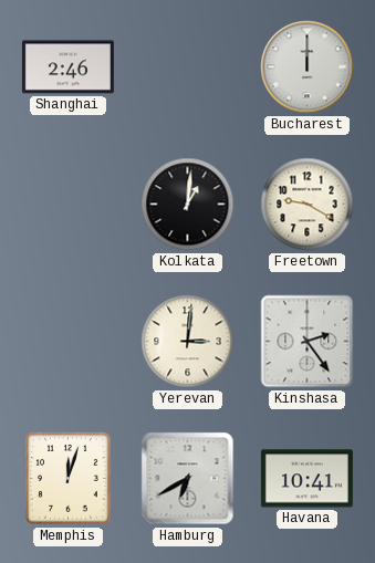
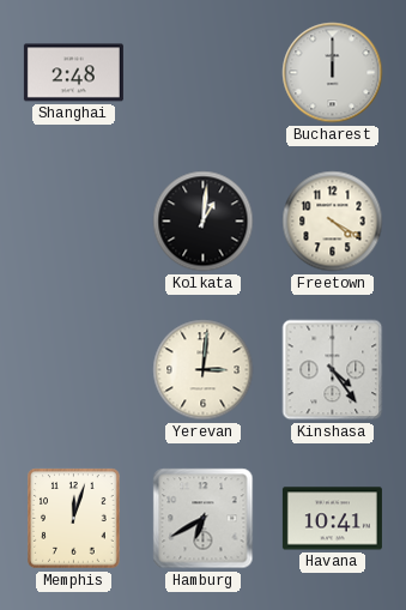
Shanghai: 2:46 -> 2:48
Freetown: 9:20 -> 4:20
Kinshasa: 2:24 -> 4:24
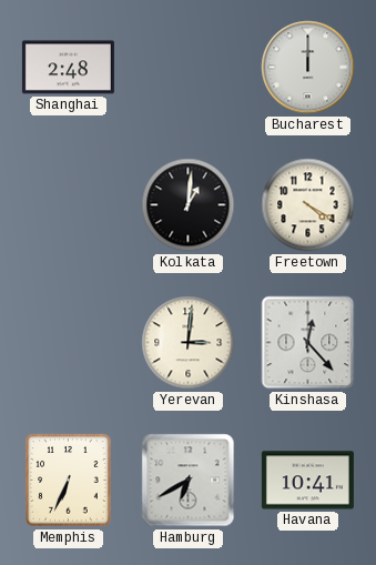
Kinshasa: 4:24 -> 12:23
Memphis: 12:03 -> 6:34
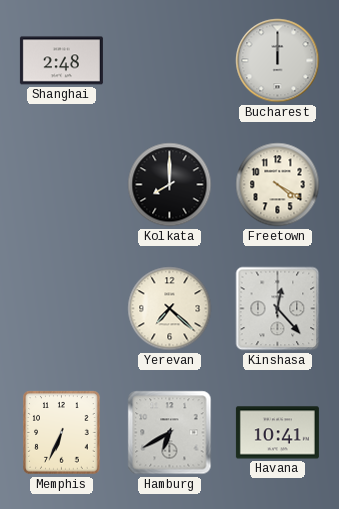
Kolkata: 1:01 -> 8:00
Yerevan: 3:01 -> 7:22
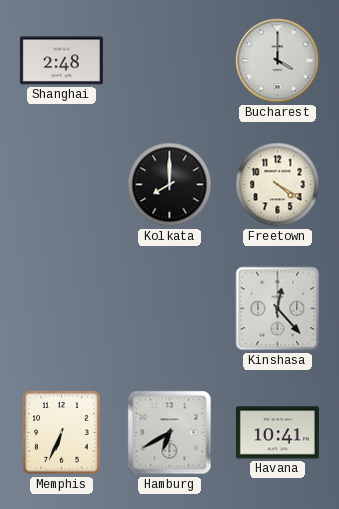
Bucharest: 12:00 -> 4:00
Yerevan: 7:22 -> none
